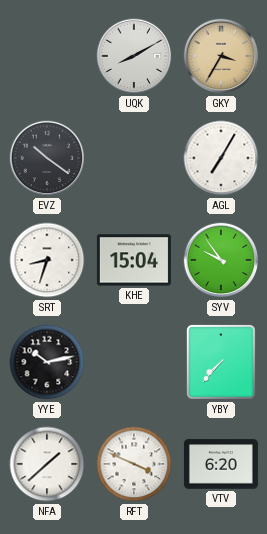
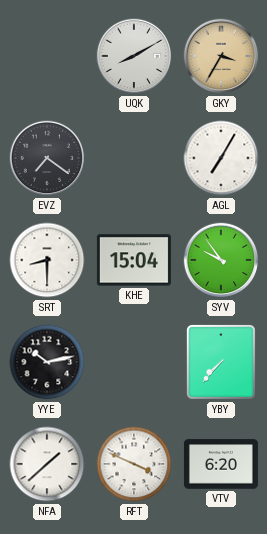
EVZ: 10:21 -> 7:21
SRT: 8:33 -> 8:30
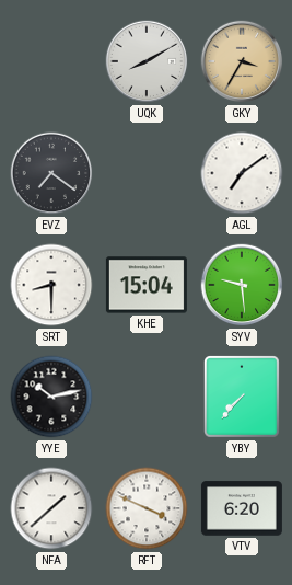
AGL: 7:05 -> 7:09
SYV: 9:54 -> 9:29
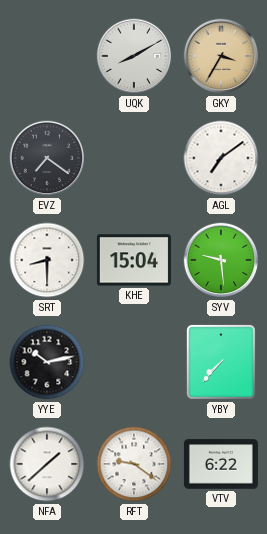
RFT: 3:49 -> 9:21
VTV: 6:20 -> 6:22
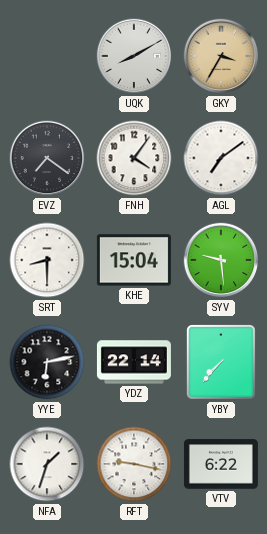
FNH: none -> 4:06
YYE: 10:13 -> 6:13
YDZ: none -> 22:14
NFA: 1:38 -> 1:33
RFT: 9:21 -> 9:17
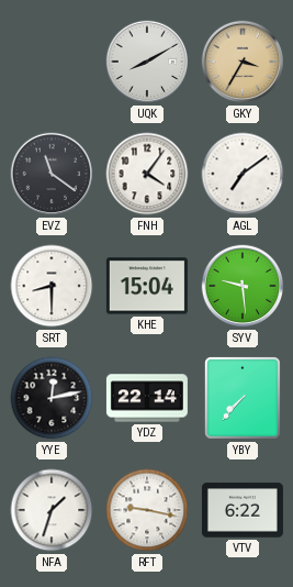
EVZ: 7:21 -> 11:21
YYE: 6:13 -> 12:13
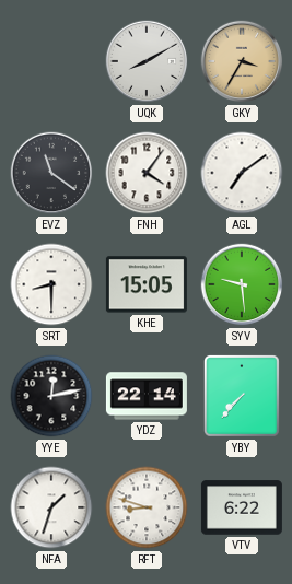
KHE: 15:04 -> 15:05
RFT: 9:17 -> 8:48
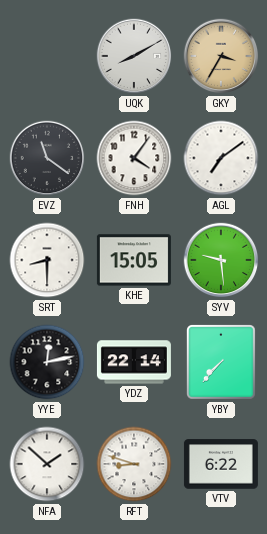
NFA: 1:33 -> 1:52
